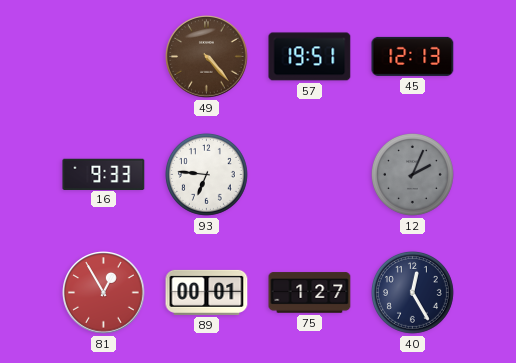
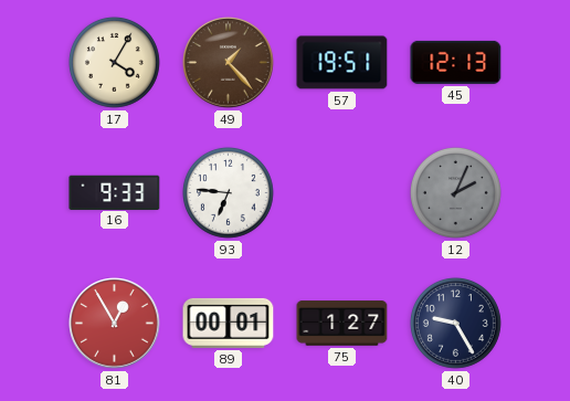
17: none -> 4:05
49: 4:23 -> 1:23
40: 12:25 -> 9:25
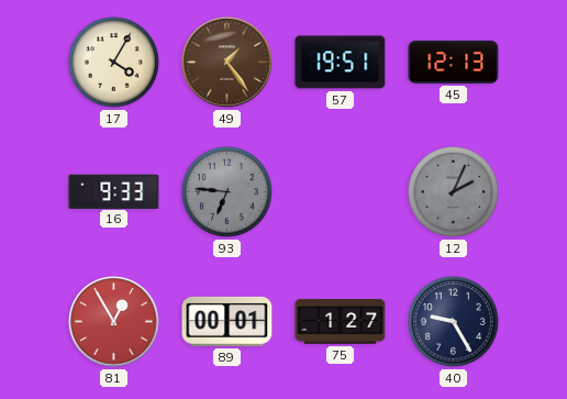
49: 1:23 -> 1:24
93 dial: white -> grey
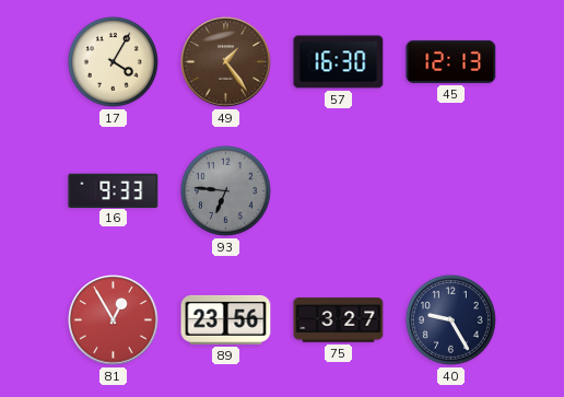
57: 19:51 -> 16:30
12: 2:04 -> none
89: 00:01 -> 23:56
75: 1:27 -> 3:27
